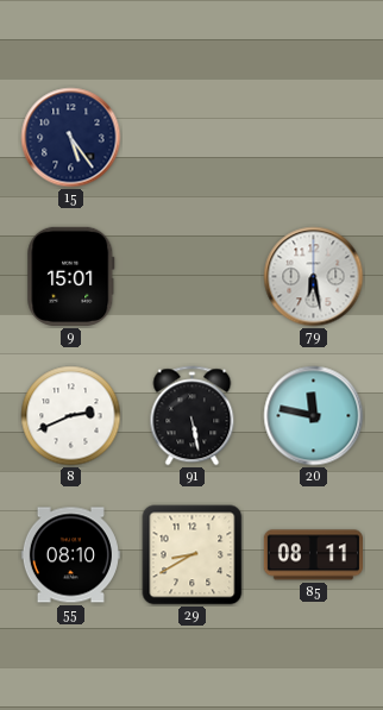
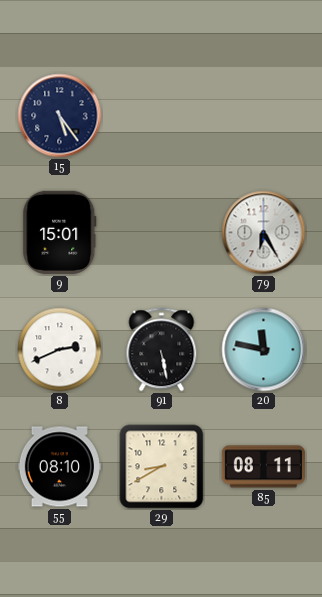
79: 6:28 -> 6:25
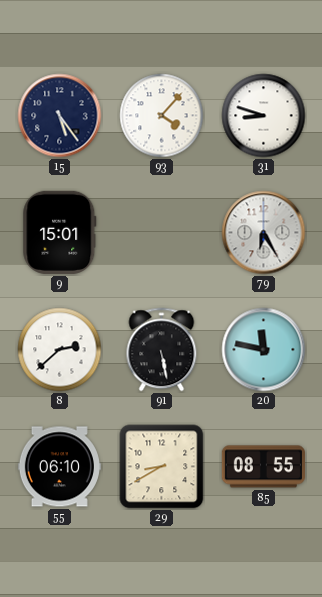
93: none -> 4:07
31: none -> 8:48
8: 2:41 -> 2:38
55: 08:10 -> 06:10
85: 08:11 -> 08:55
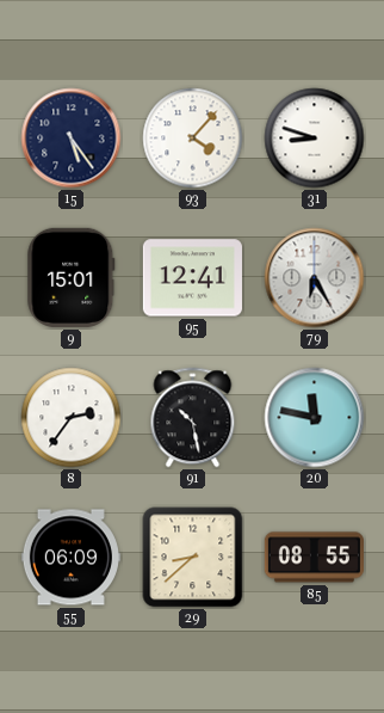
95: none -> 12:41
8: 2:38 -> 2:36
91: 5:28 -> 10:28
55: 06:10 -> 06:09
29: 8:40 -> 8:38
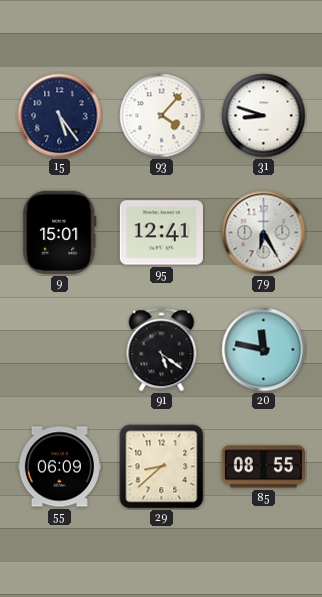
8: 2:36 -> none
91: 10:28 -> 5:21
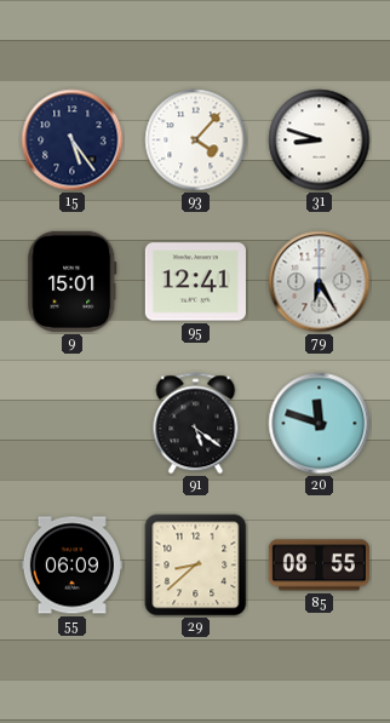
20: 11:47 -> 11:48
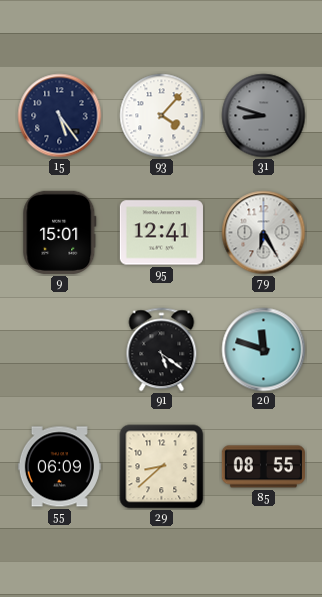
31 dial: white -> grey
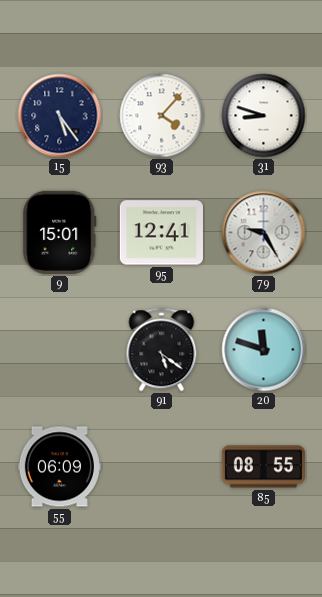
31 dial: grey -> white
79: 6:25 -> 9:25
29: 8:38 -> none
